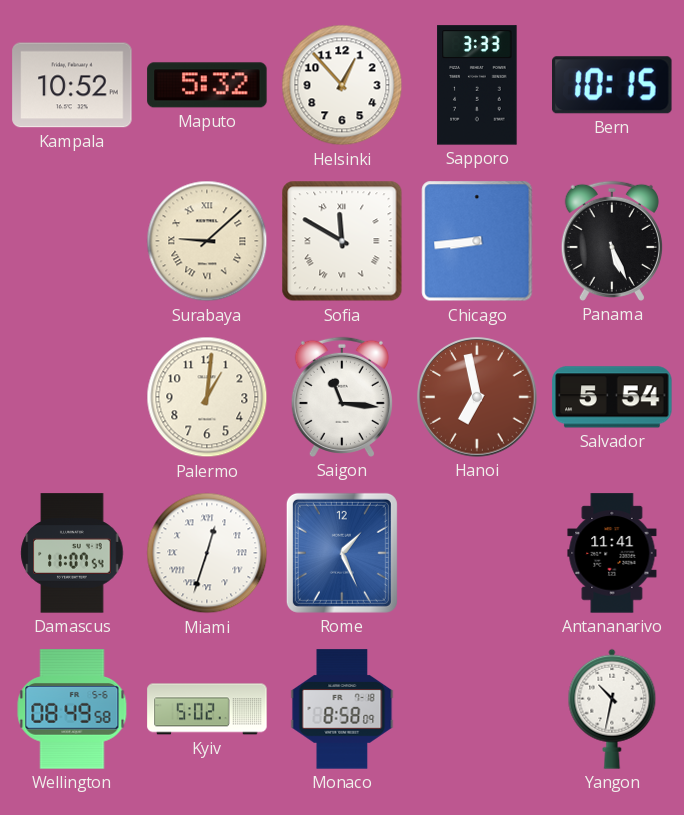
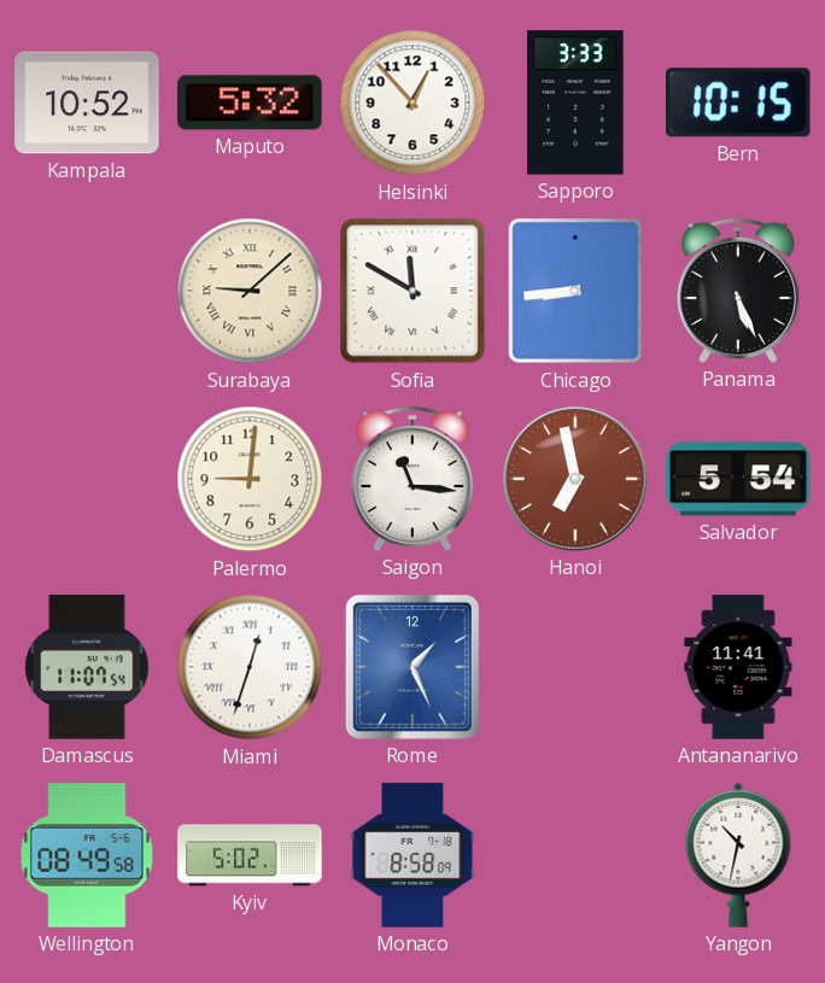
Palermo: 1:01 -> 9:01
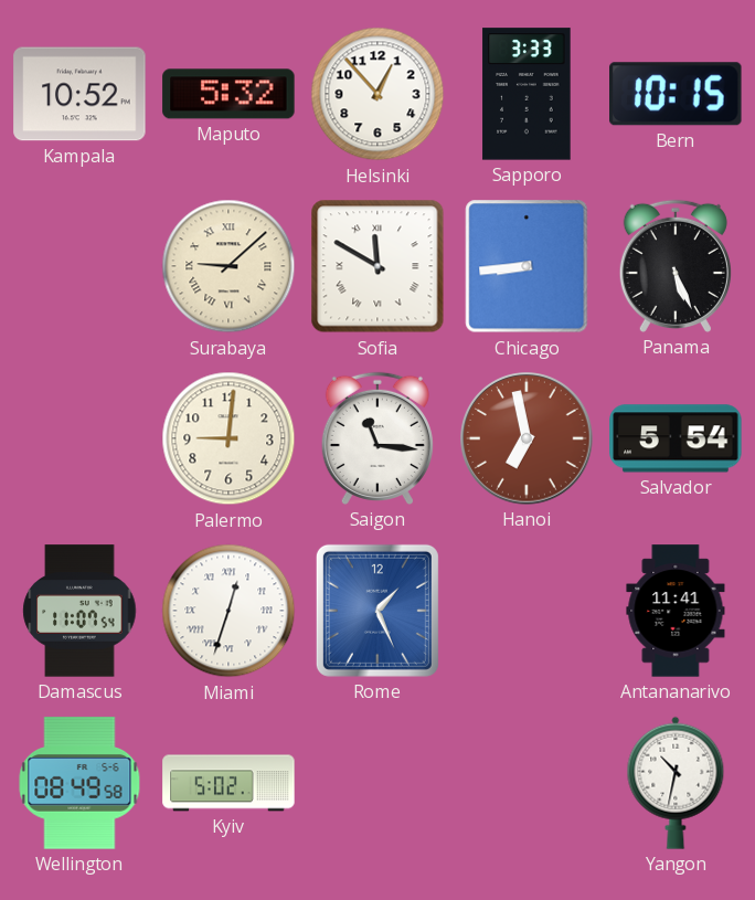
Monaco: 8:58 -> none
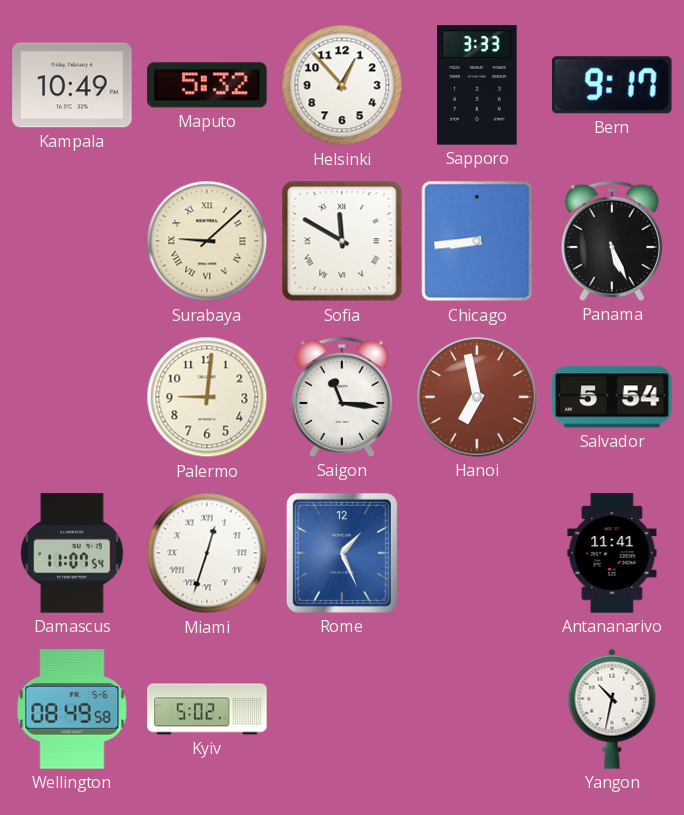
Kampala: 10:52 -> 10:49
Bern: 10:15 -> 9:17
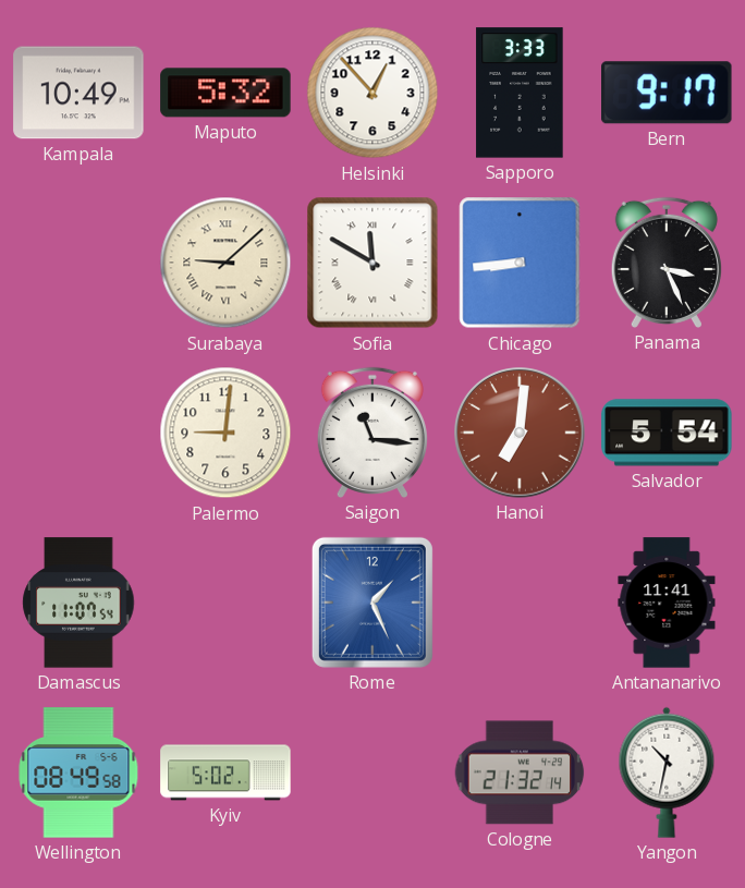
Panama: 5:26 -> 3:26
Hanoi: 6:58 -> 7:01
Miami: 12:33 -> none
Cologne: none -> 21:32
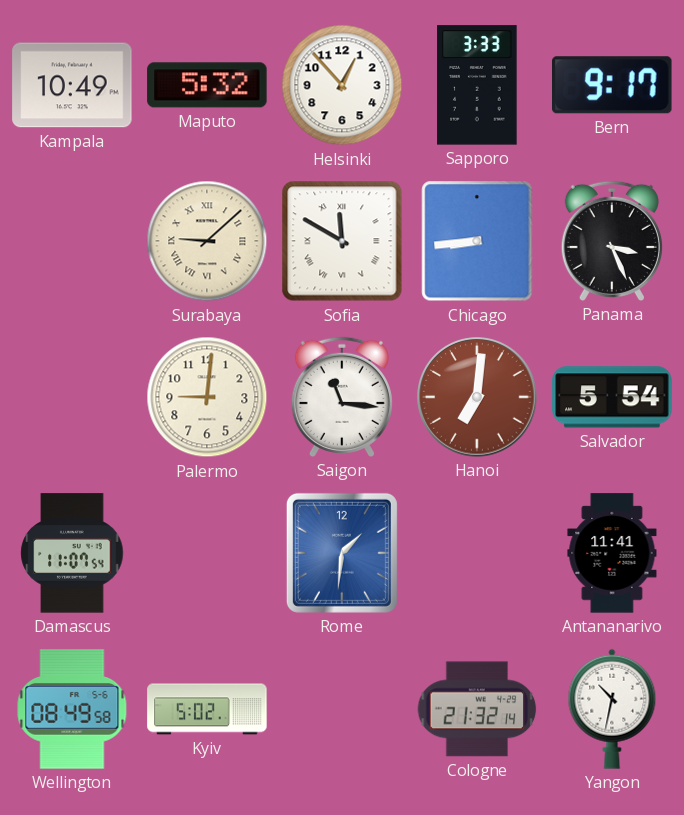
Rome: 1:26 -> 1:31
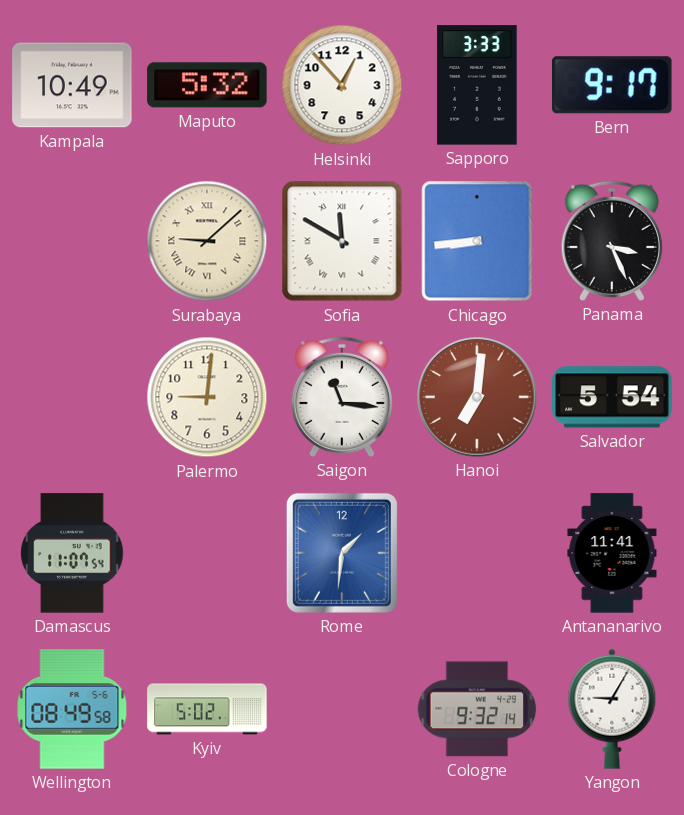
Cologne: 21:32 -> 9:32
Yangon: 10:32 -> 9:05
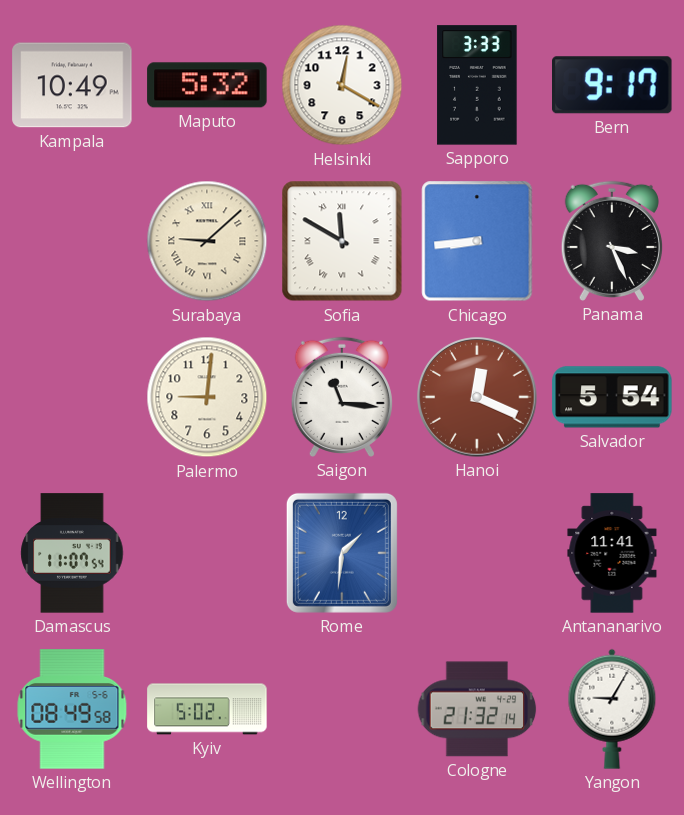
Helsinki: 12:53 -> 12:20
Hanoi: 7:01 -> 12:19
Cologne: 9:32 -> 21:32
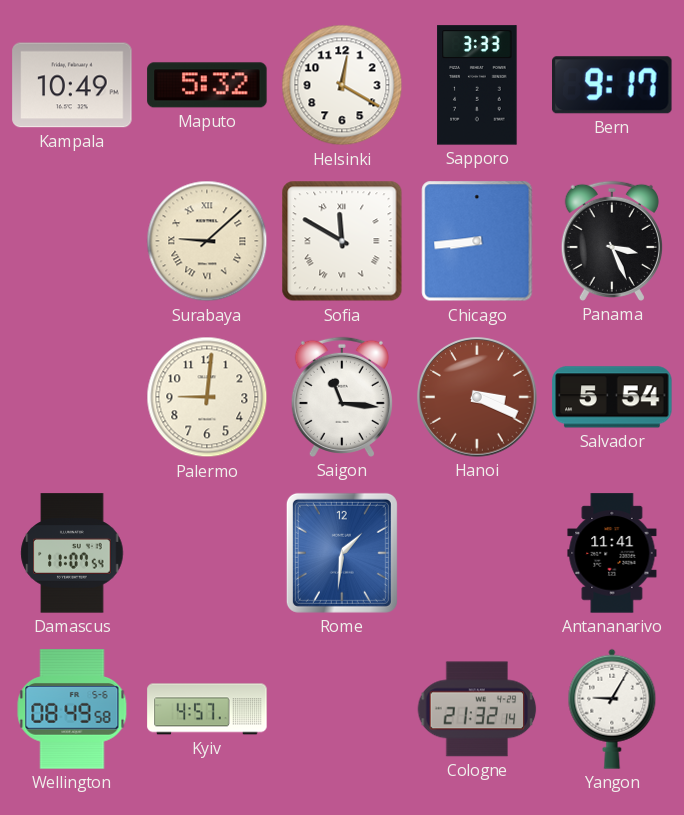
Hanoi: 12:19 -> 3:19
Kyiv: 5:02 -> 4:57
